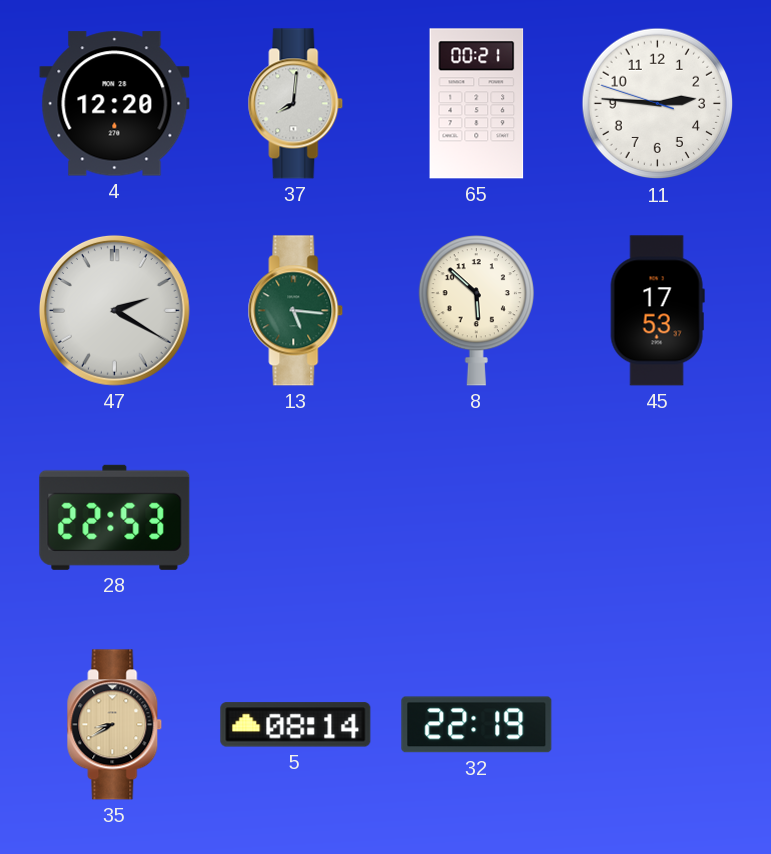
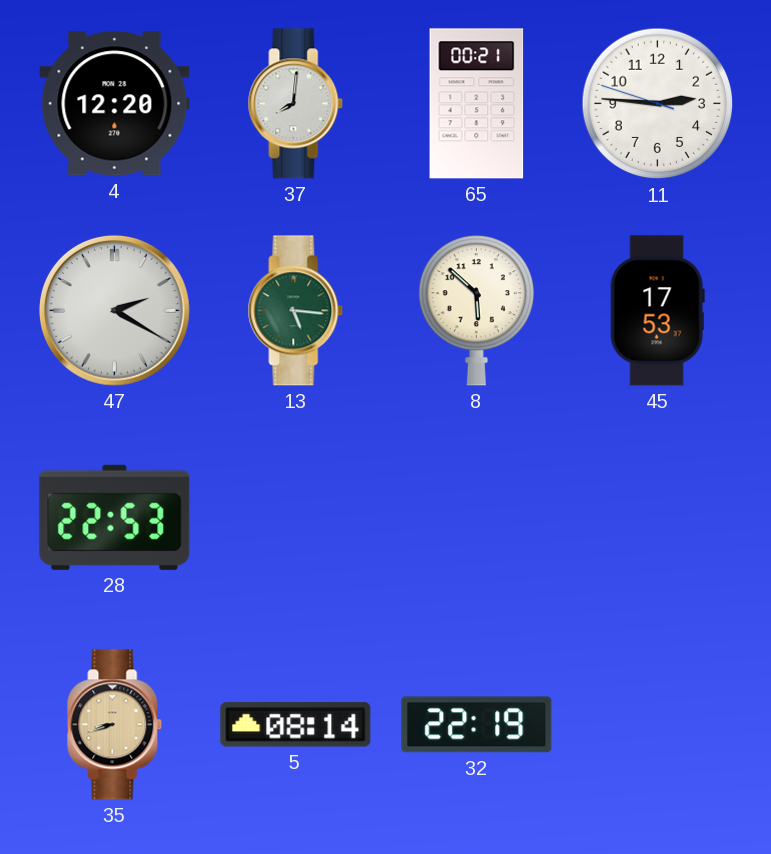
35: 8:40 -> 8:42
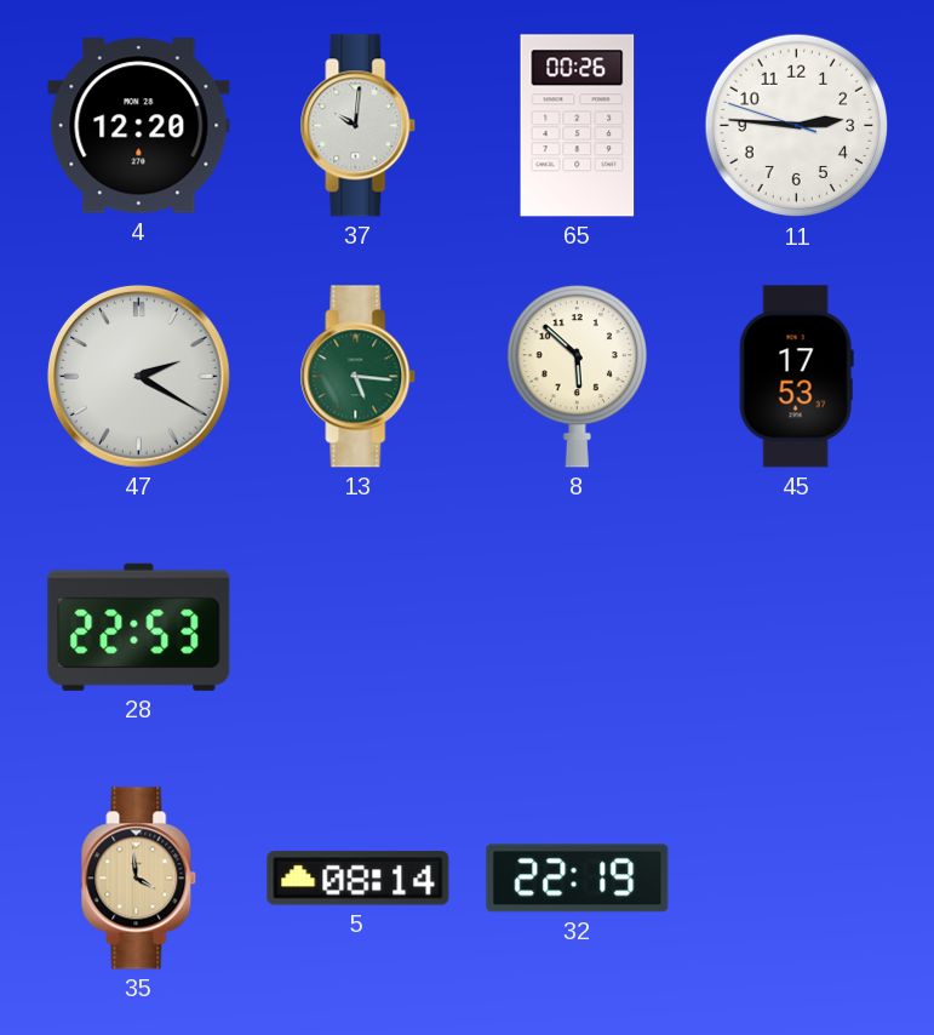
37: 8:01 -> 10:01
65: 00:21 -> 00:26
35: 8:42 -> 3:59
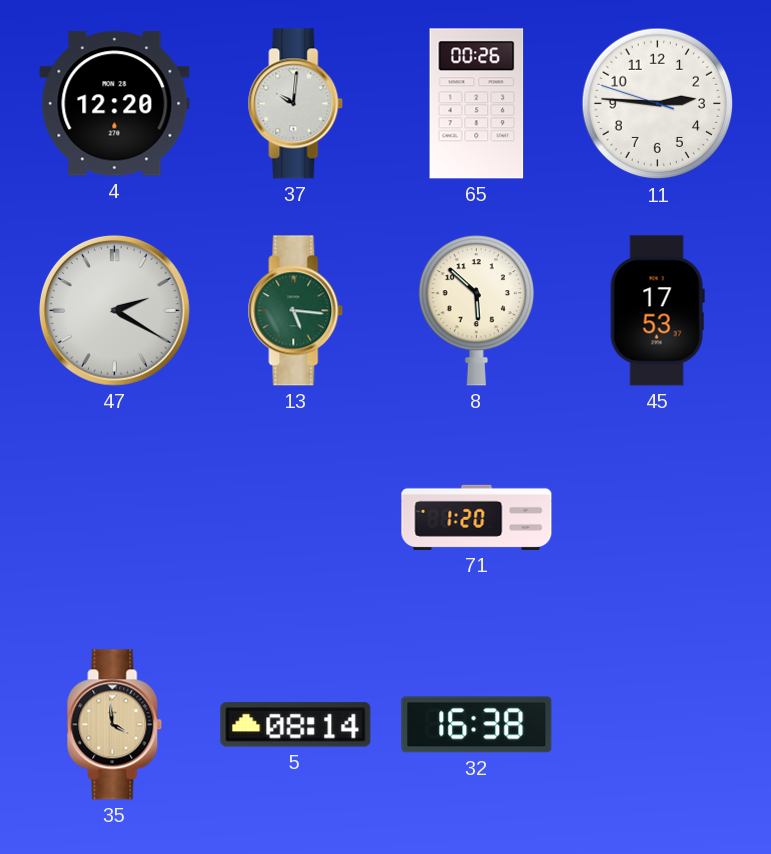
28: 22:53 -> none
71: none -> 1:20
32: 22:19 -> 16:38
